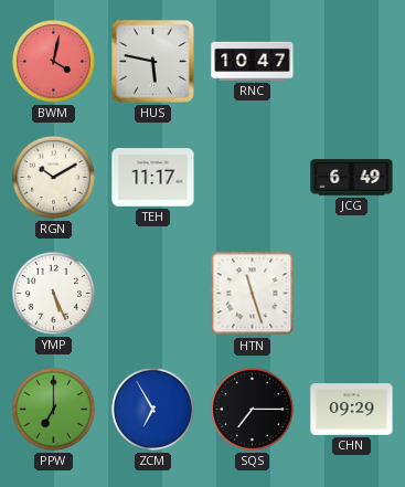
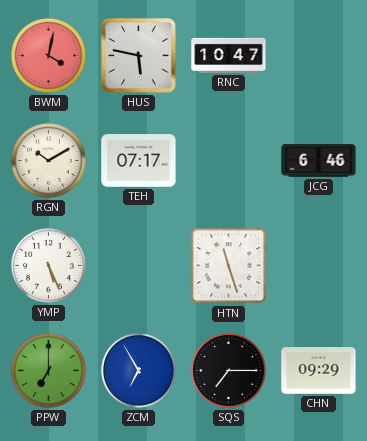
TEH: 11:17 -> 07:17
JCG: 6:49 -> 6:46
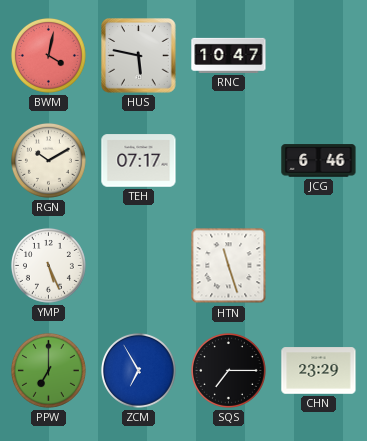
CHN: 09:29 -> 23:29
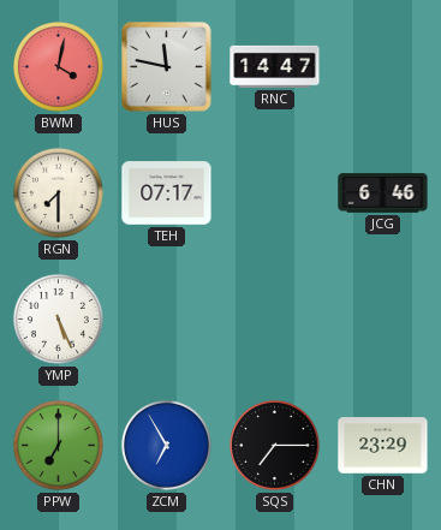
HUS: 5:47 -> 11:47
RNC: 10:47 -> 14:47
RGN: 10:10 -> 7:30
HTN: 11:27 -> none
